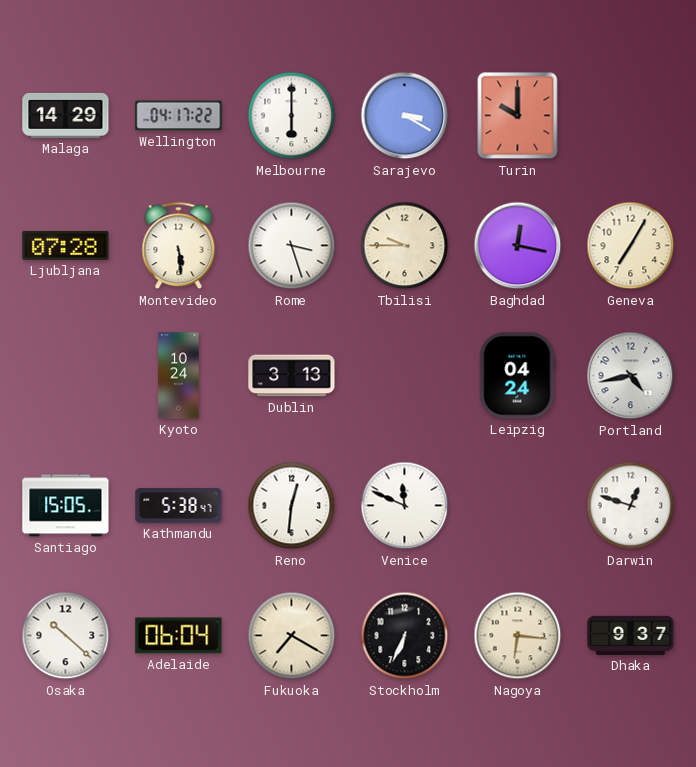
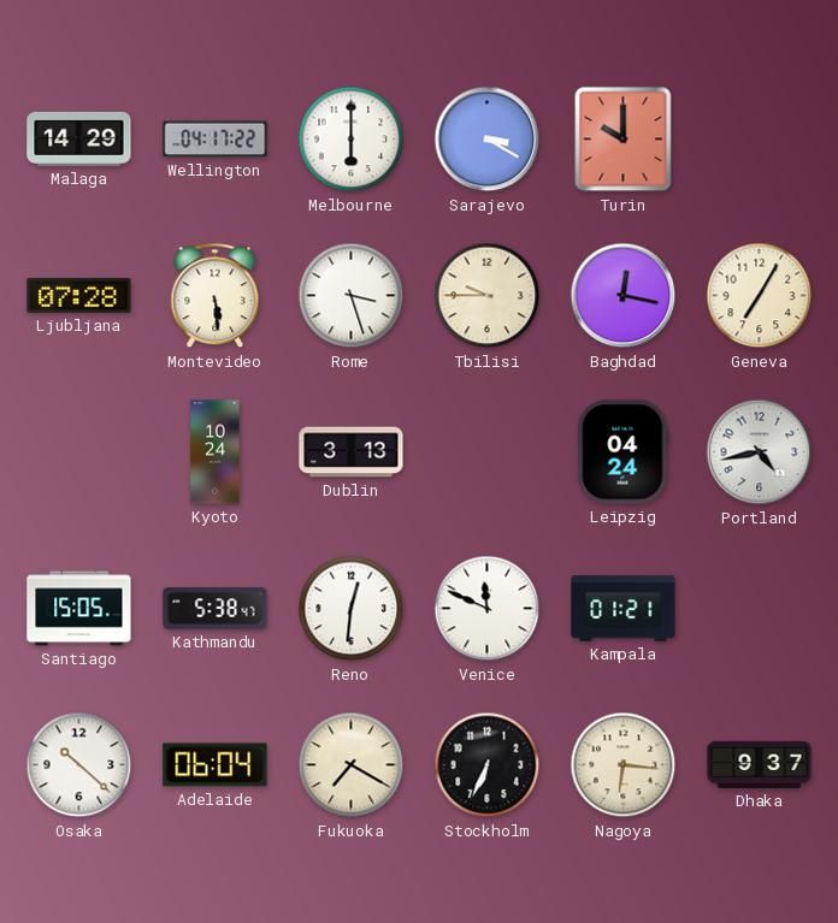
Kampala: none -> 01:21
Darwin: 12:48 -> none
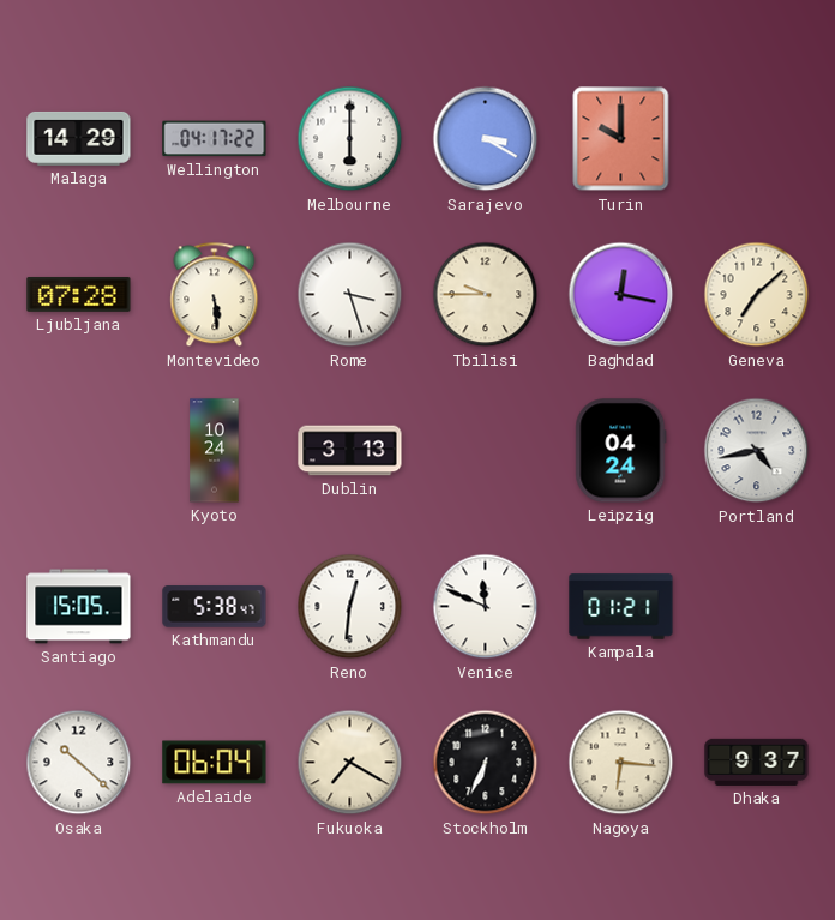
Geneva: 7:05 -> 7:08
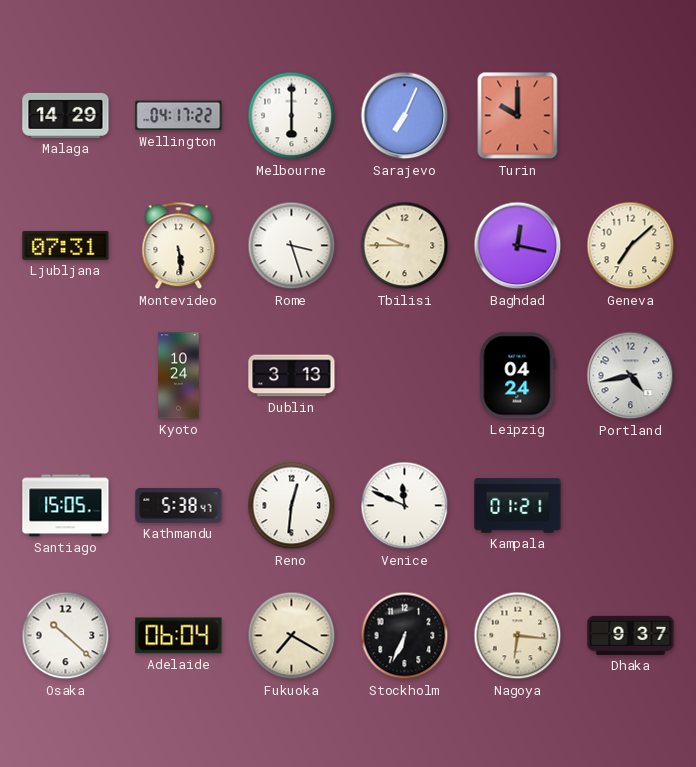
Sarajevo: 3:20 -> 7:04
Ljubljana: 07:28 -> 07:31
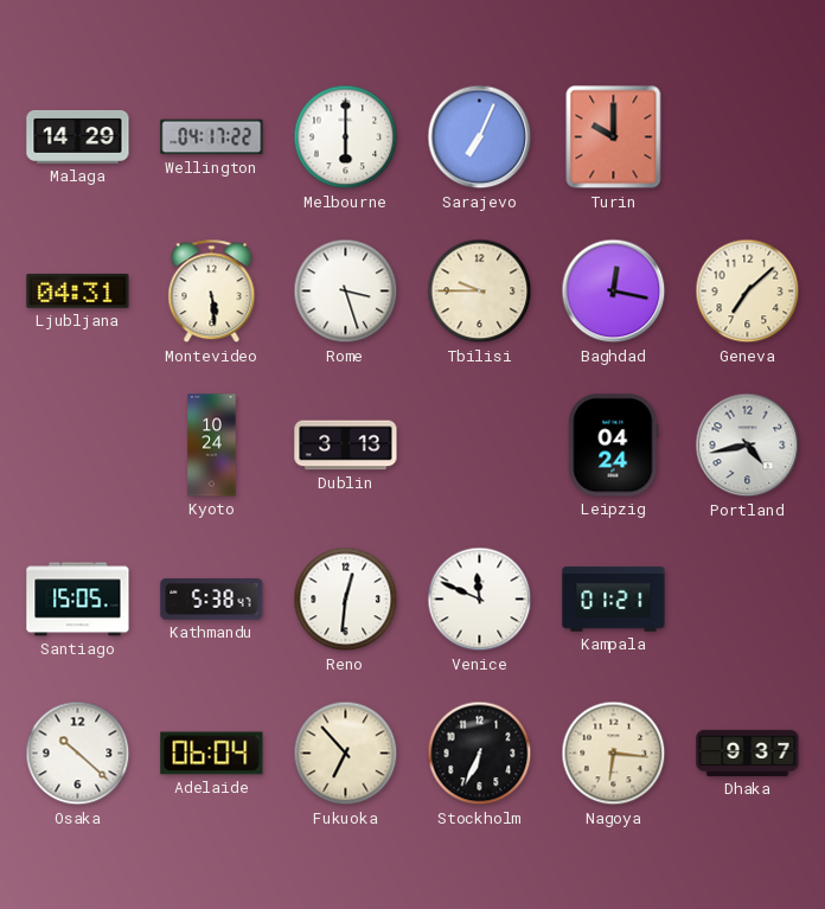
Ljubljana: 07:31 -> 04:31
Fukuoka: 7:20 -> 6:53
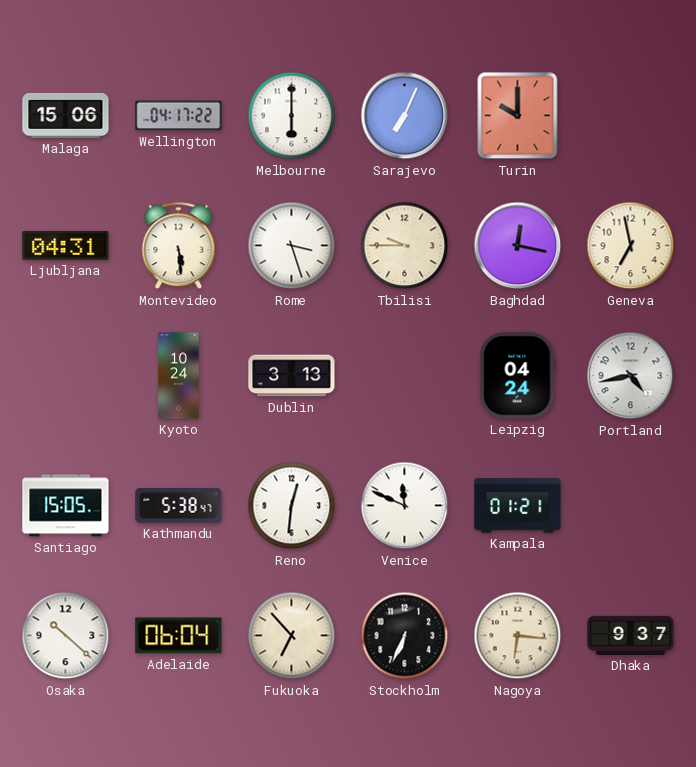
Malaga: 14:29 -> 15:06
Geneva: 7:08 -> 6:58
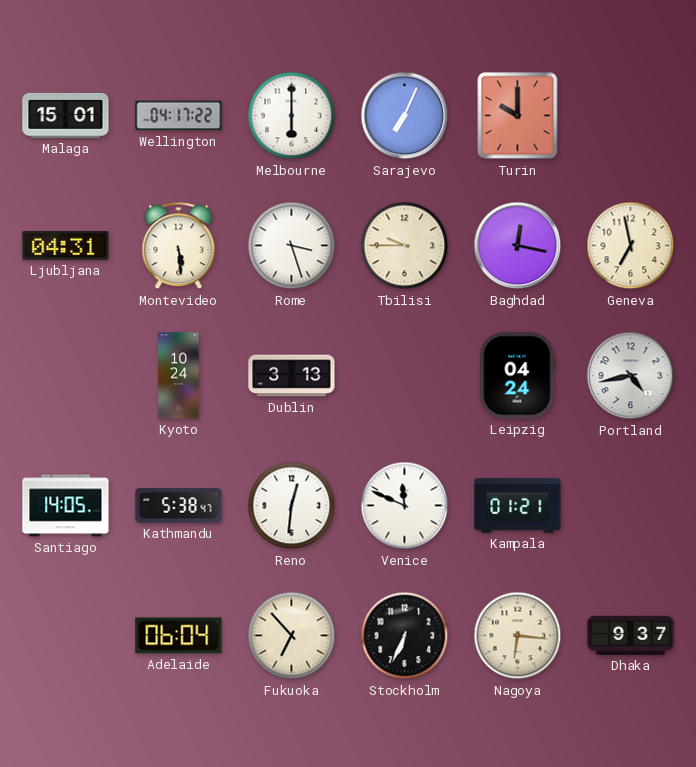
Malaga: 15:06 -> 15:01
Santiago: 15:05 -> 14:05
Osaka: 10:22 -> none
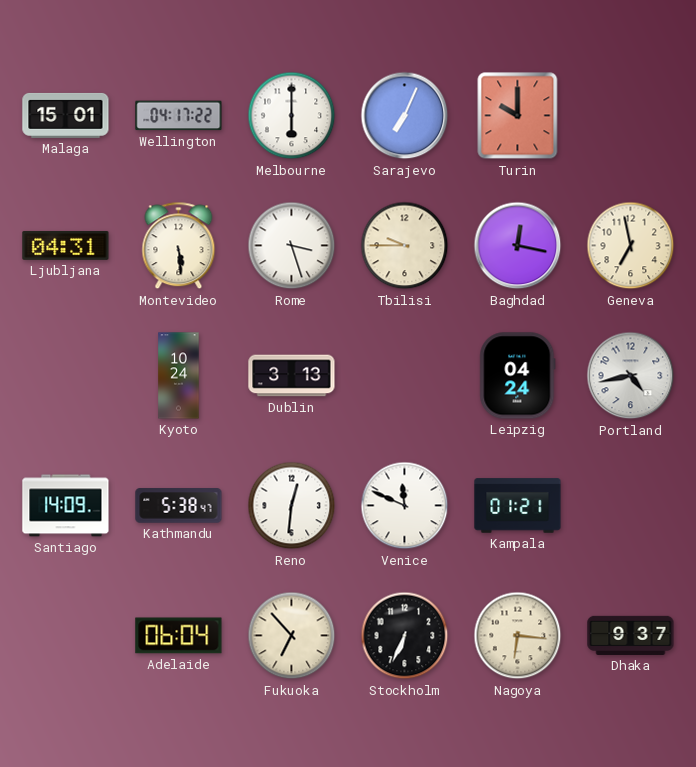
Santiago: 14:05 -> 14:09
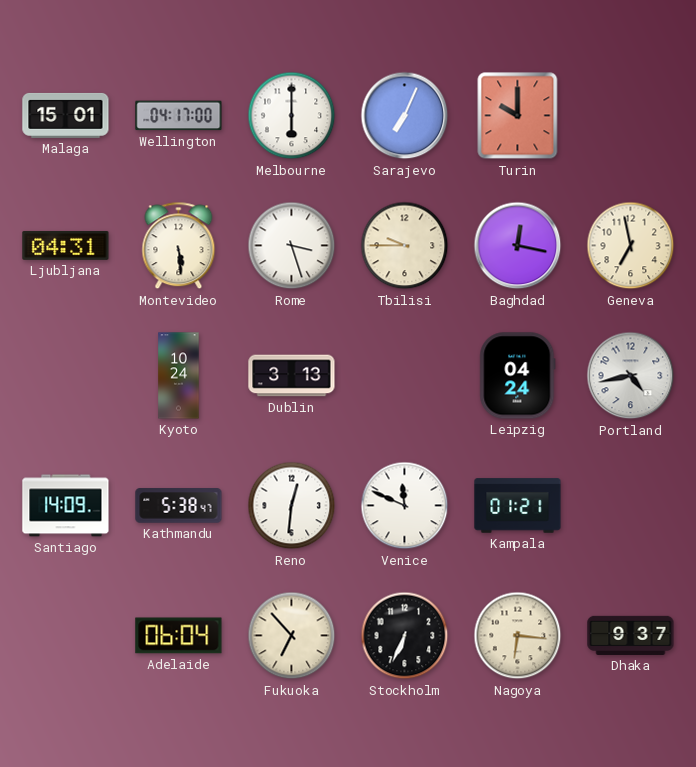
Wellington: 04:17:22 -> 04:17:00
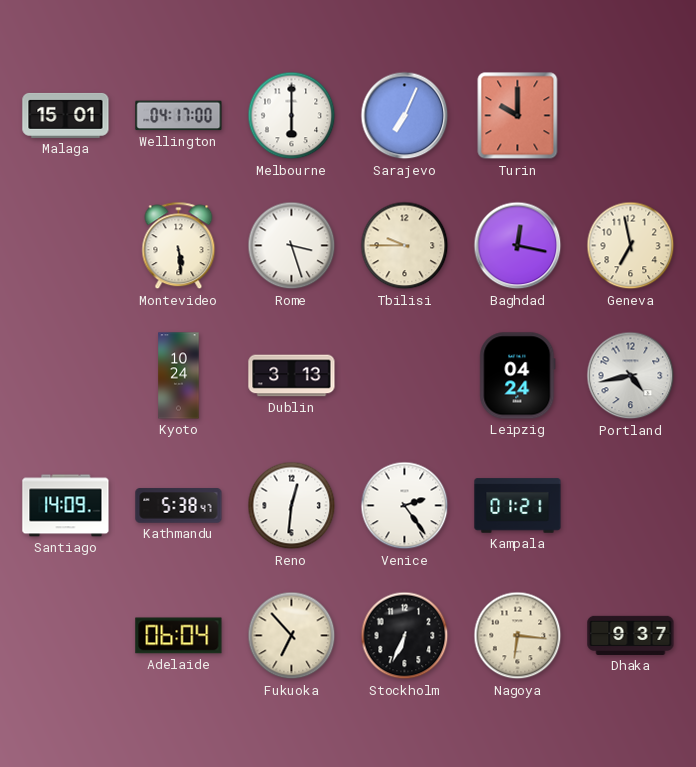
Ljubljana: 04:31 -> none
Venice: 11:49 -> 2:24
